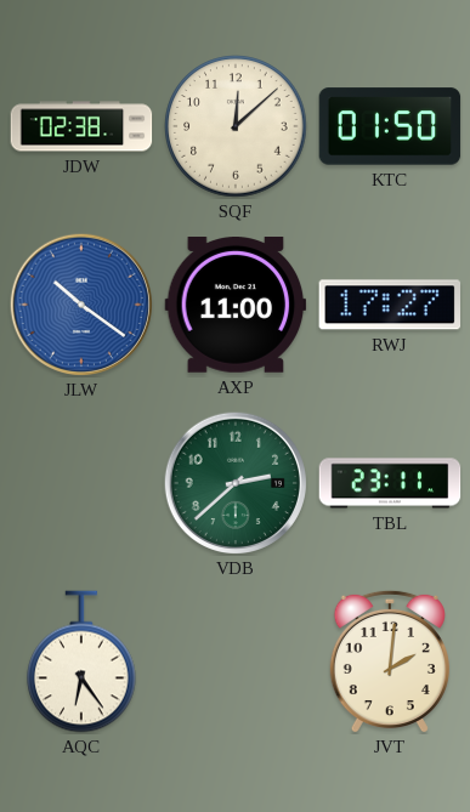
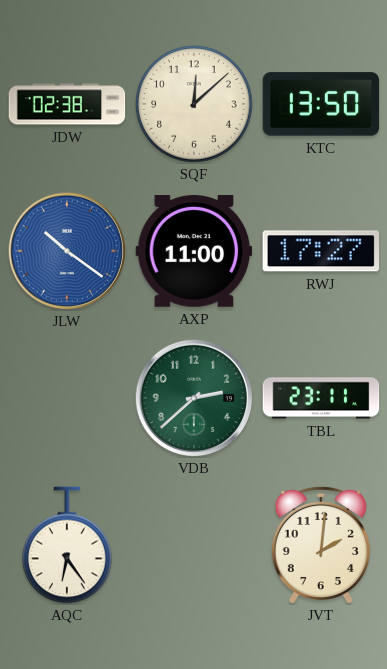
KTC: 01:50 -> 13:50
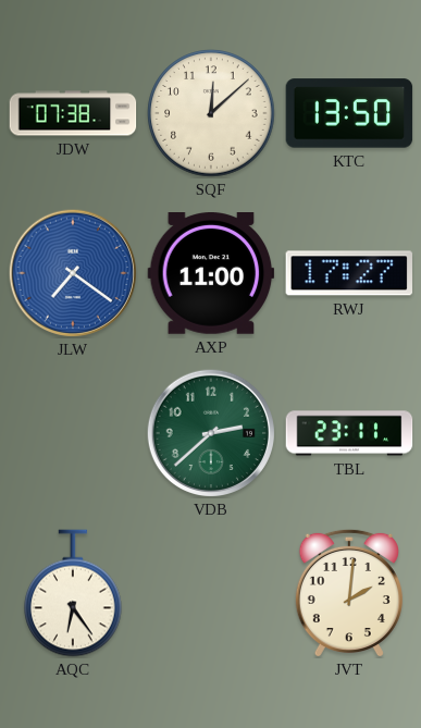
JDW: 02:38 -> 07:38
JLW: 10:21 -> 7:21
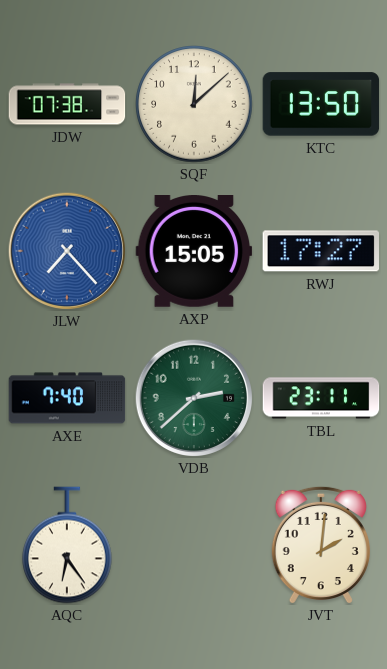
JLW: 7:21 -> 7:23
AXP: 11:00 -> 15:05
AXE: none -> 7:40
